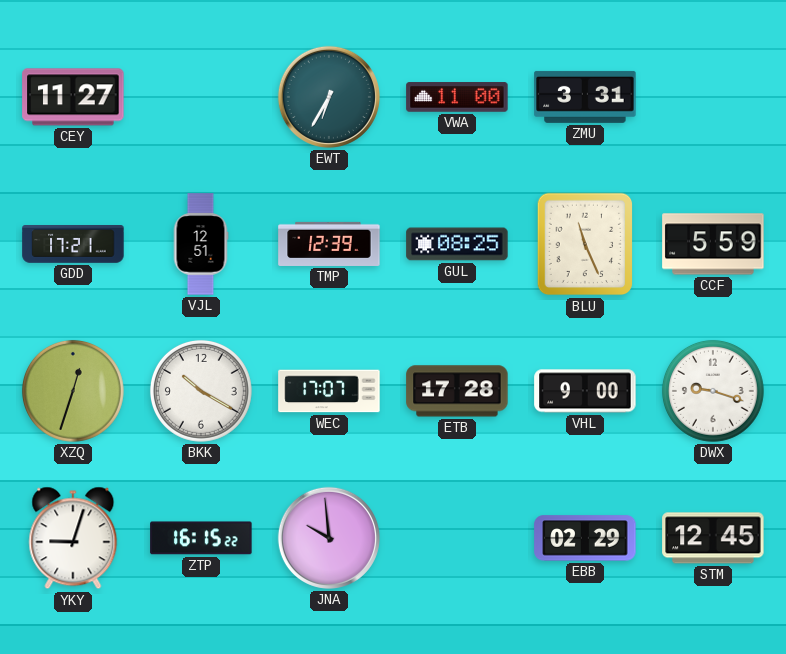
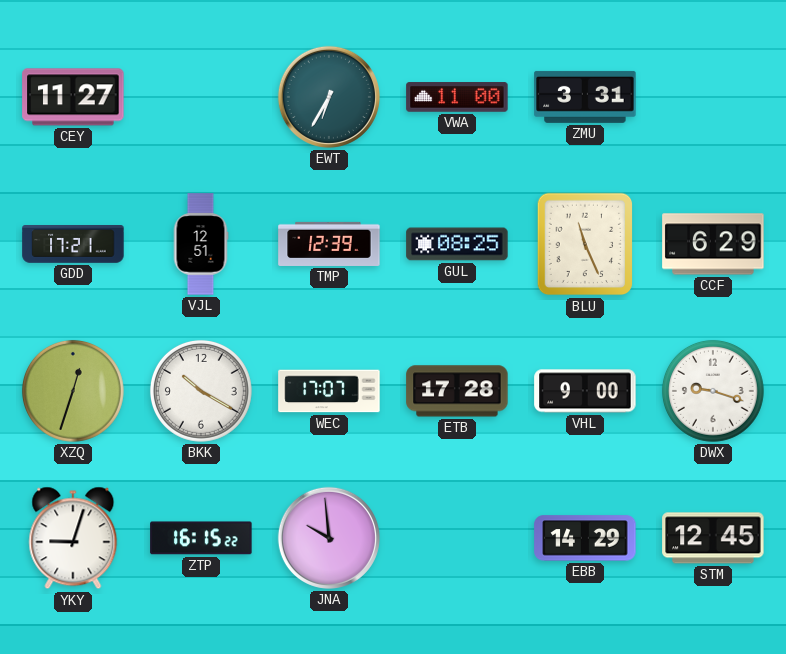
CCF: 5:59 -> 6:29
EBB: 02:29 -> 14:29
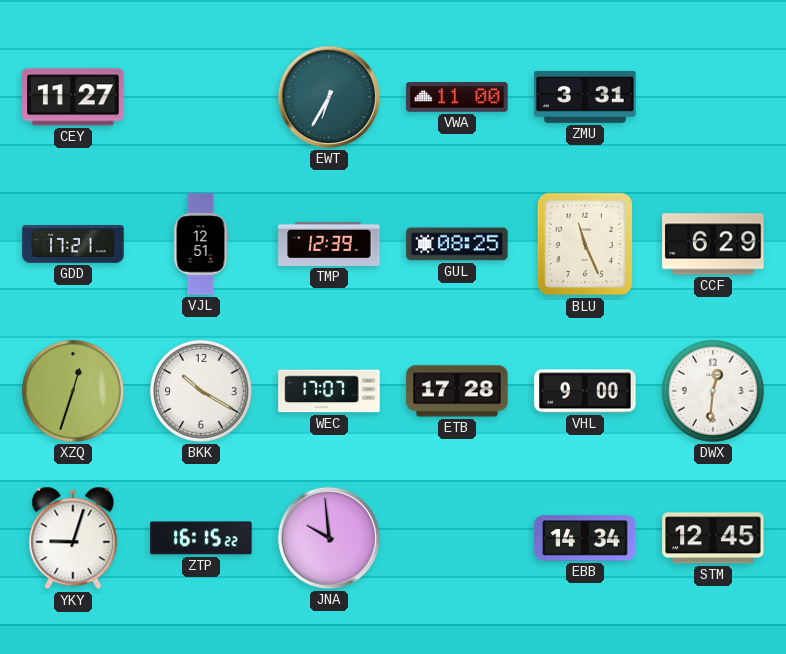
DWX: 9:18 -> 12:31
EBB: 14:29 -> 14:34
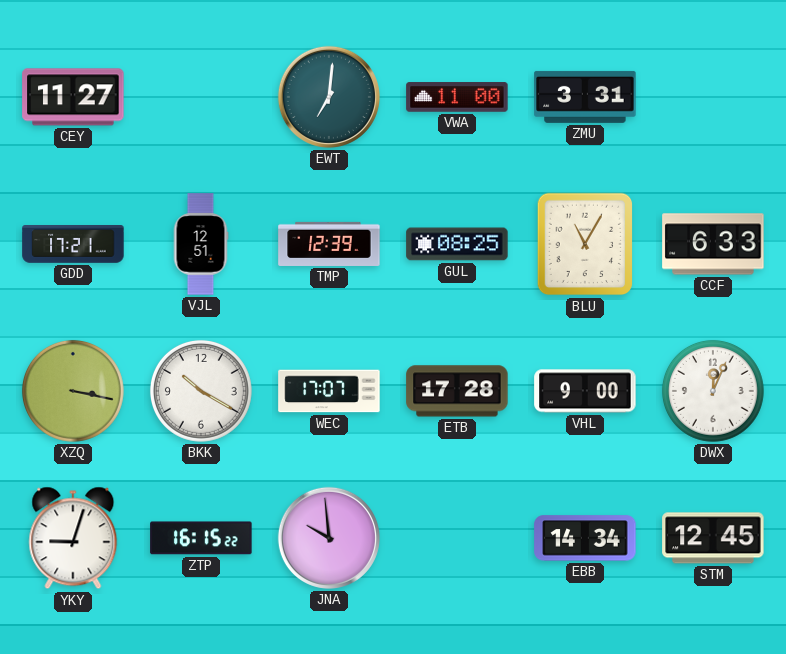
EWT: 6:35 -> 7:01
BLU: 11:26 -> 11:05
CCF: 6:29 -> 6:33
XZQ: 12:33 -> 3:17
DWX: 12:31 -> 12:04
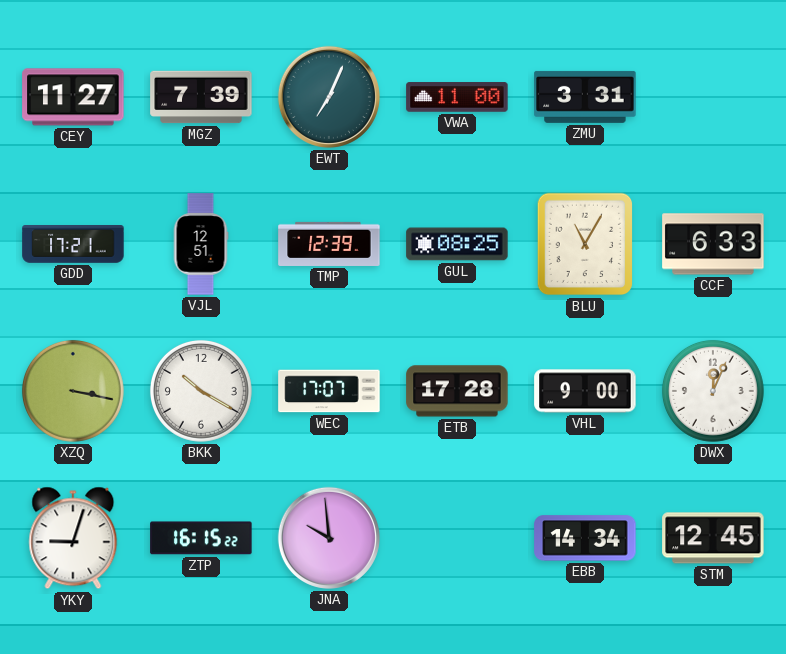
MGZ: none -> 7:39
EWT: 7:01 -> 7:04
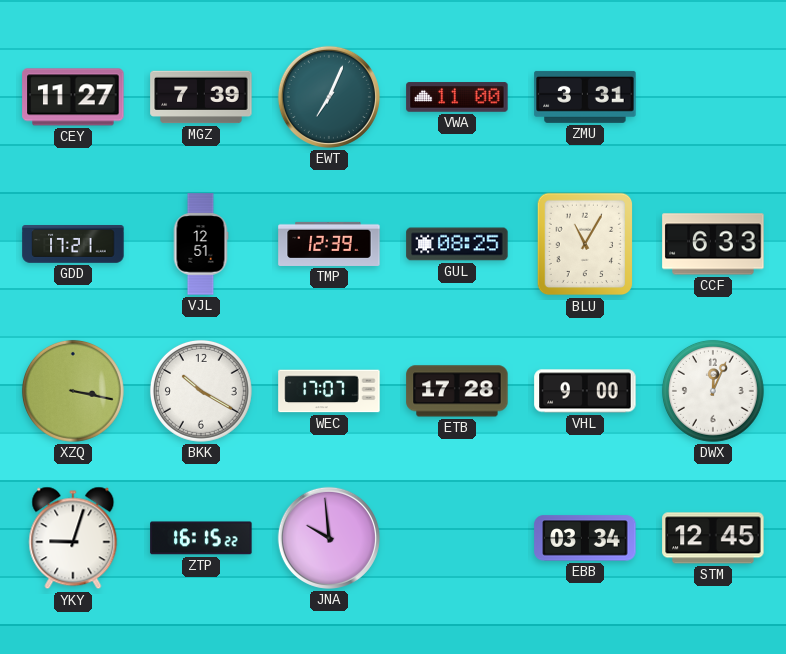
EBB: 14:34 -> 03:34
